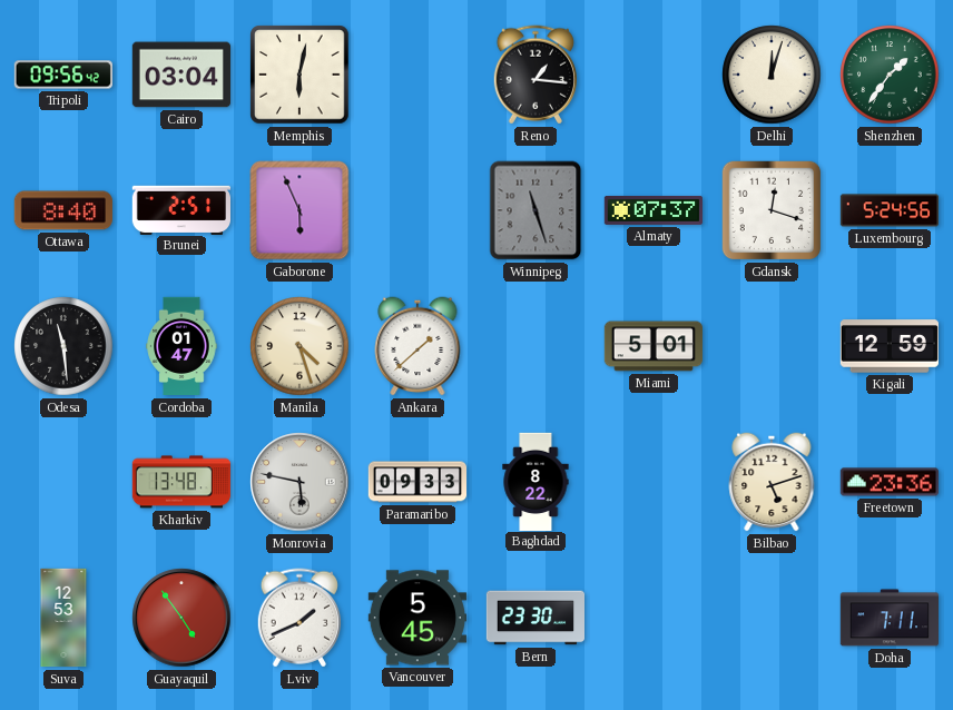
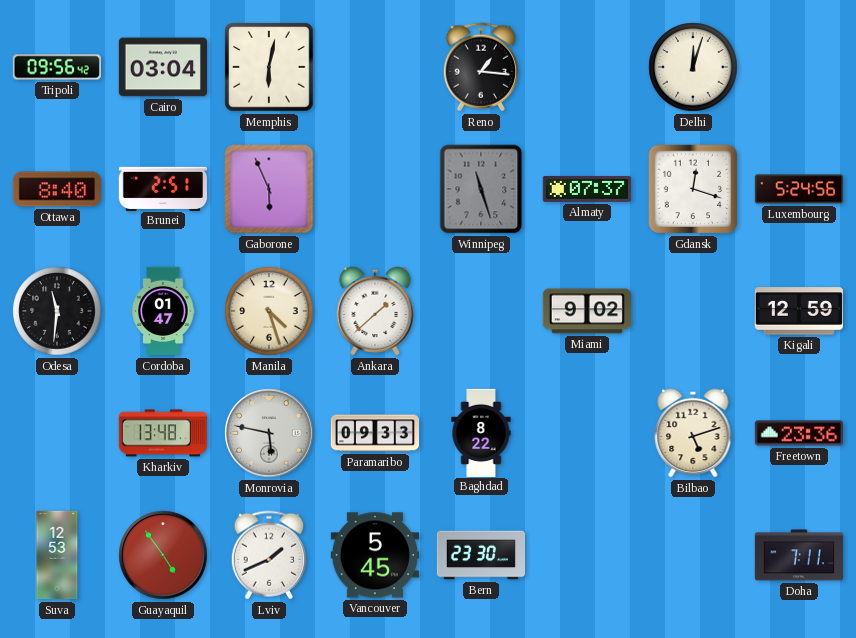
Shenzhen: 1:36 -> none
Odesa: 11:29 -> 11:31
Miami: 5:01 -> 9:02
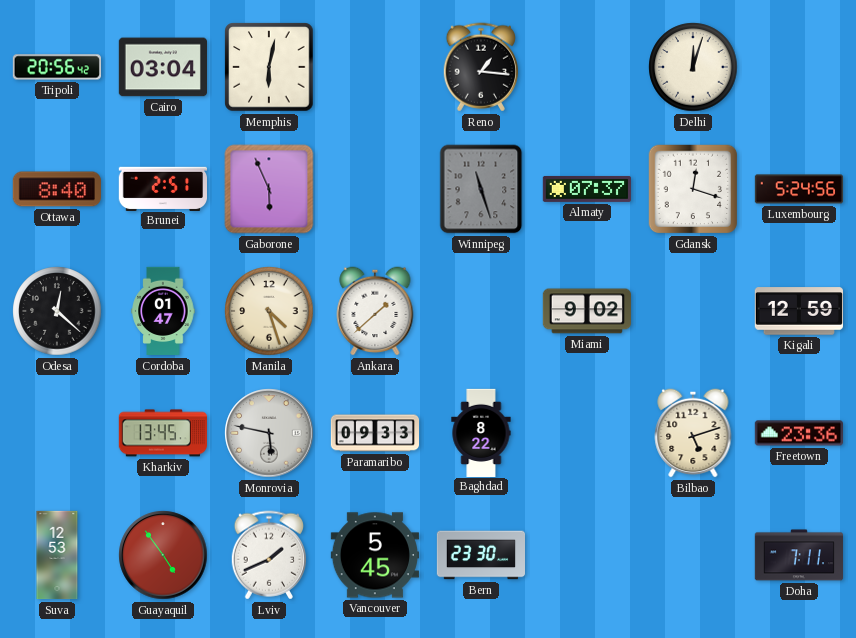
Tripoli: 09:56 -> 20:56
Odesa: 11:31 -> 12:22
Kharkiv: 13:48 -> 13:45
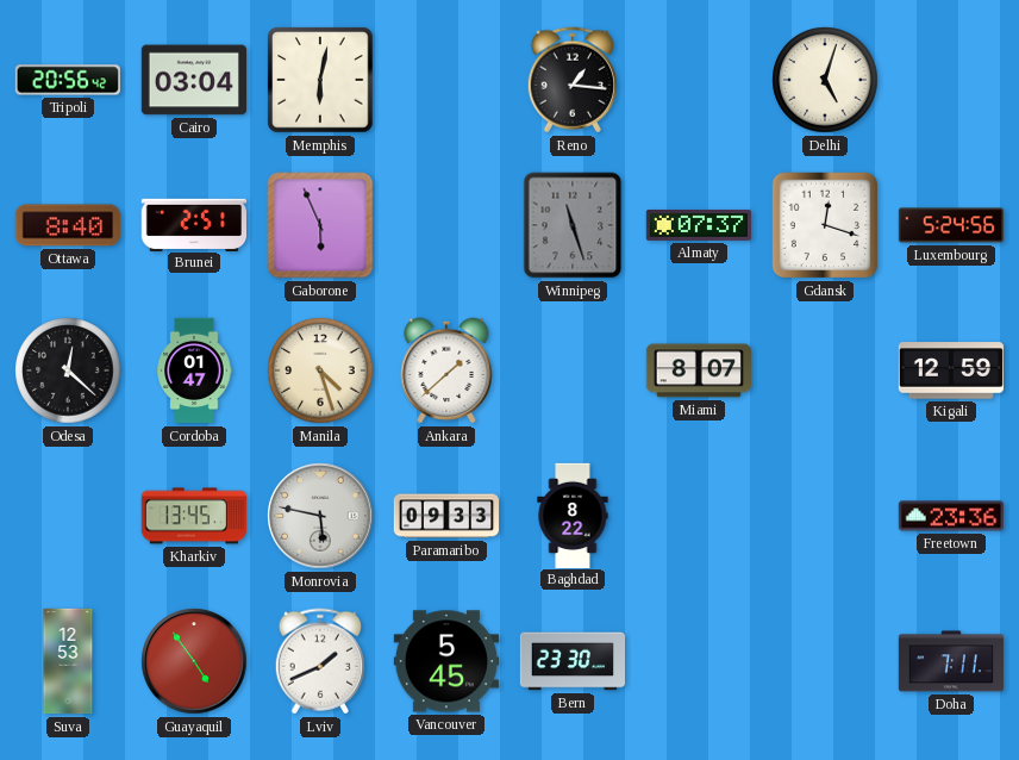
Delhi: 12:03 -> 5:03
Miami: 9:02 -> 8:07
Bilbao: 5:12 -> none
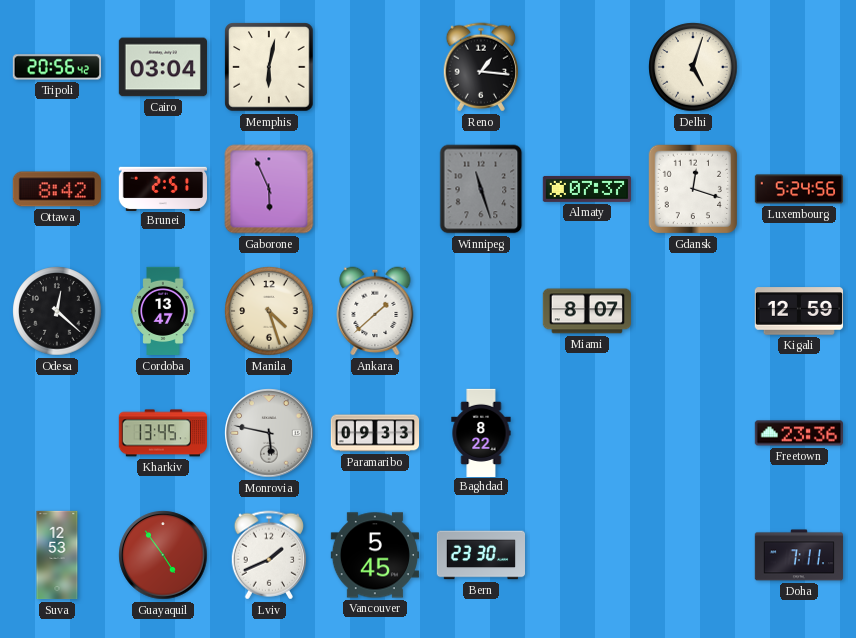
Ottawa: 8:40 -> 8:42
Cordoba: 01:47 -> 13:47
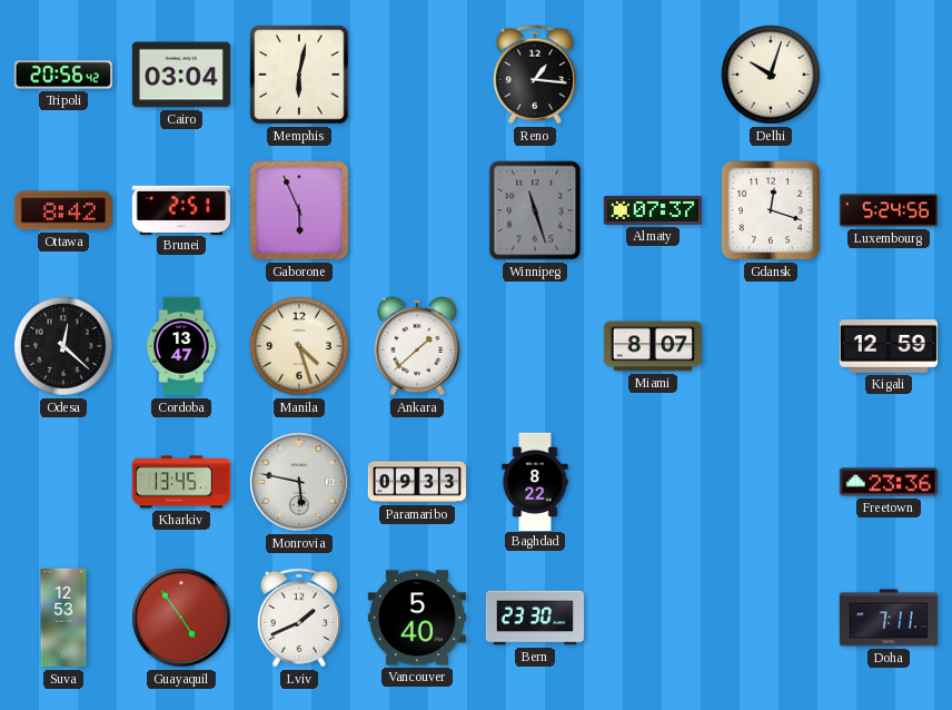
Delhi: 5:03 -> 10:03
Vancouver: 5:45 -> 5:40
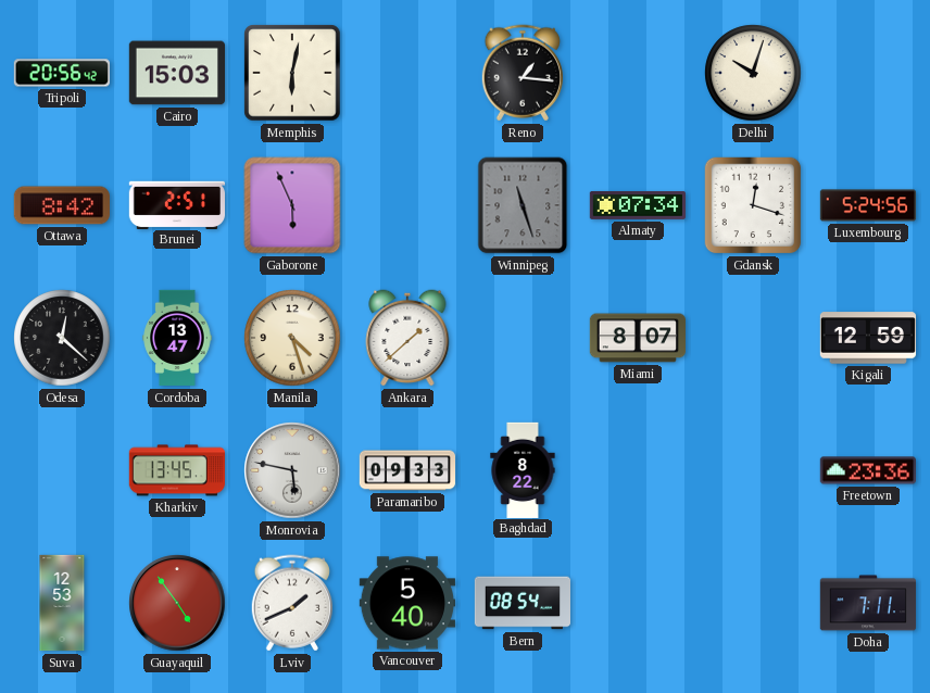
Cairo: 03:04 -> 15:03
Almaty: 07:37 -> 07:34
Bern: 23:30 -> 08:54
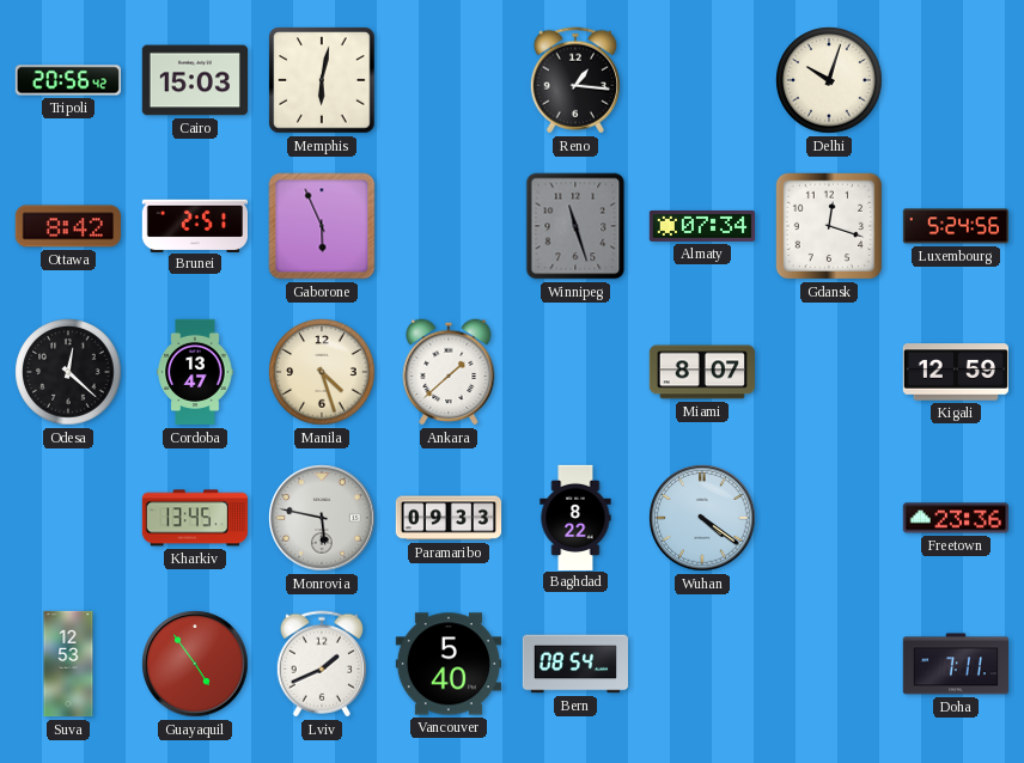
Wuhan: none -> 4:21
